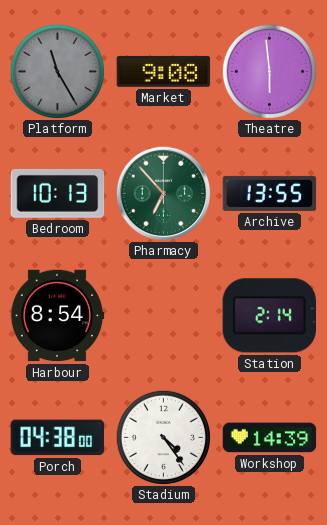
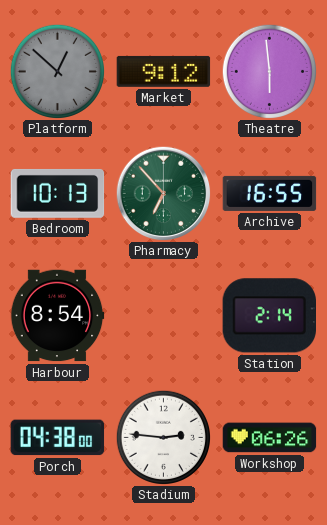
Platform: 11:25 -> 12:52
Market: 9:08 -> 9:12
Archive: 13:55 -> 16:55
Stadium: 4:24 -> 2:46
Workshop: 14:39 -> 06:26
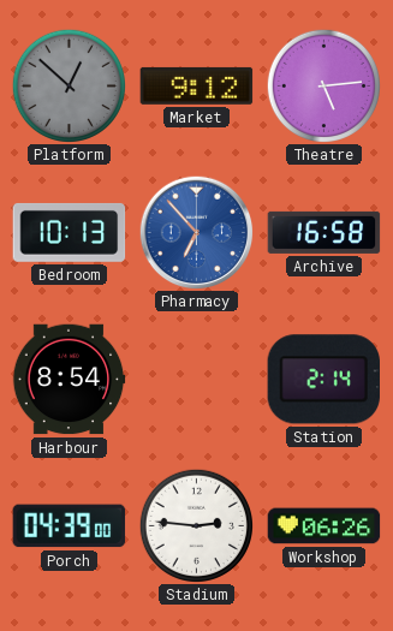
Theatre: 5:59 -> 5:14
Pharmacy dial: green -> blue
Archive: 16:55 -> 16:58
Porch: 04:38 -> 04:39
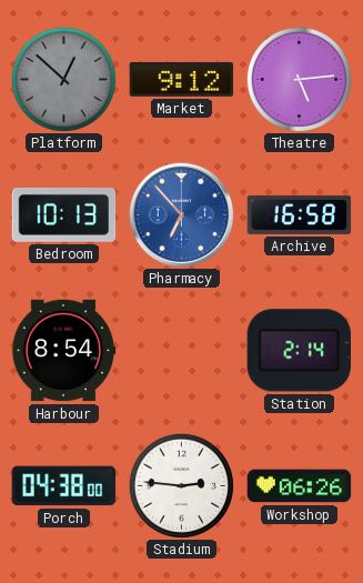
Porch: 04:39 -> 04:38
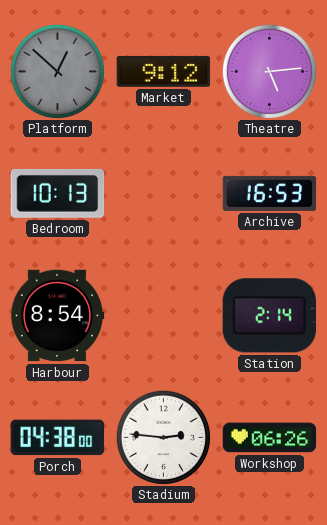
Pharmacy: 6:53 -> none
Archive: 16:58 -> 16:53
